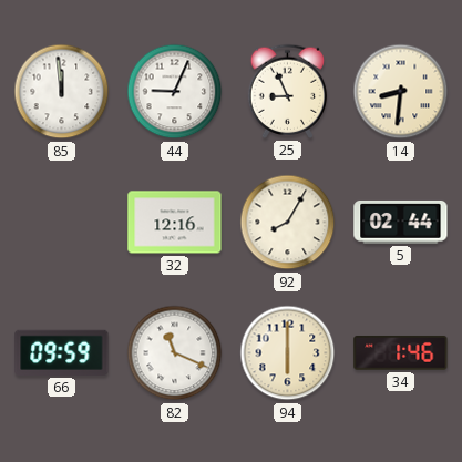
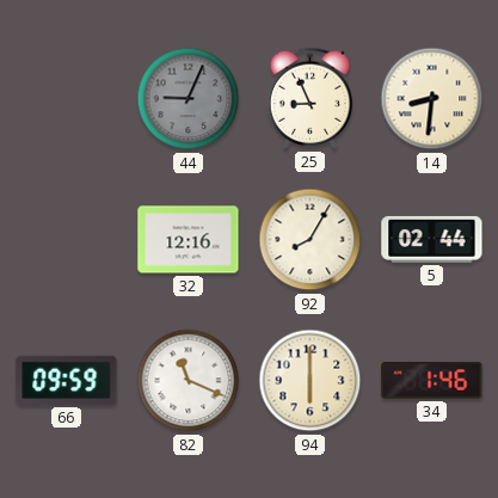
85: 11:59 -> none
44 dial: white -> grey
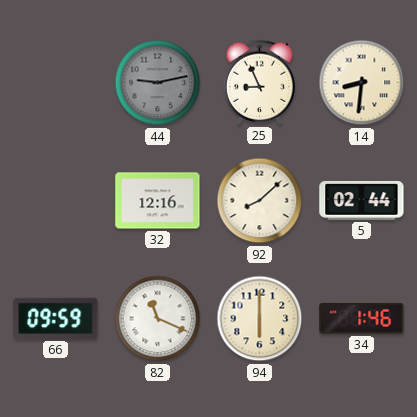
44: 9:04 -> 9:13
92: 8:05 -> 8:08
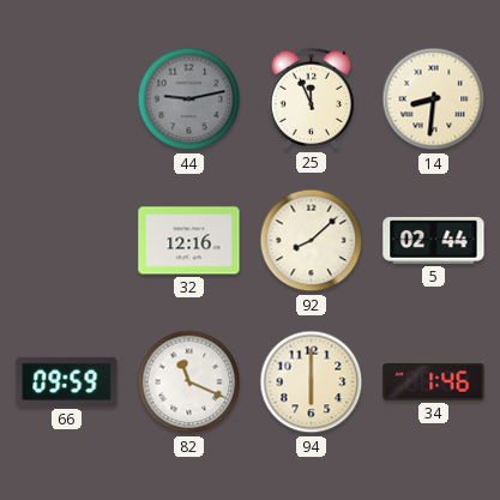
25: 8:56 -> 11:56
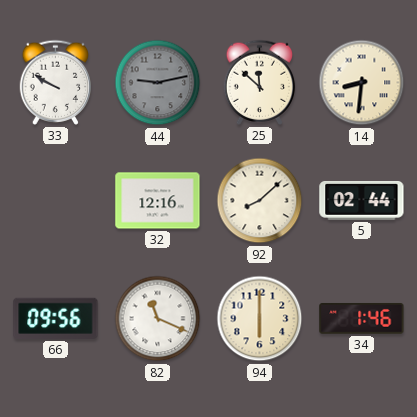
33: none -> 9:50
25: 11:56 -> 11:52
66: 09:59 -> 09:56
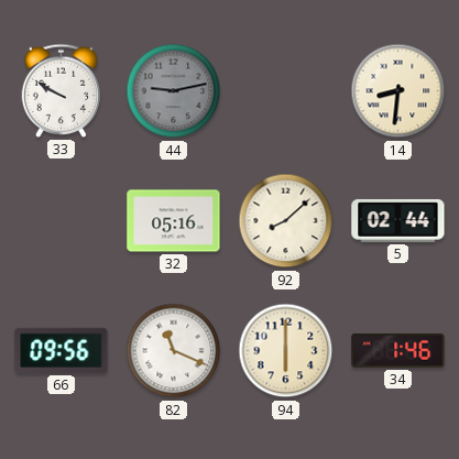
25: 11:52 -> none
32: 12:16 -> 05:16
